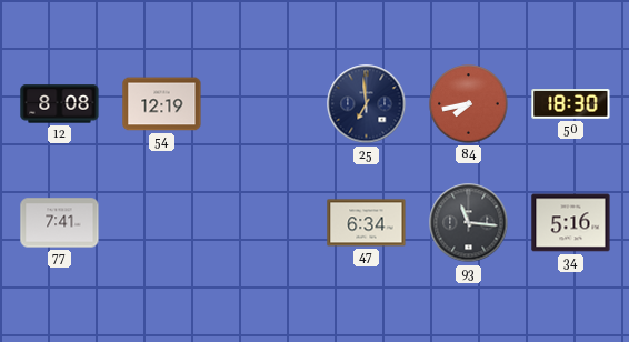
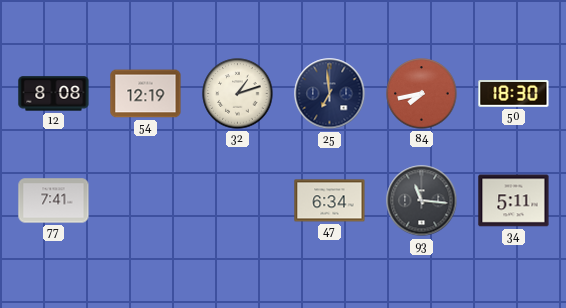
32: none -> 1:12
34: 5:16 -> 5:11
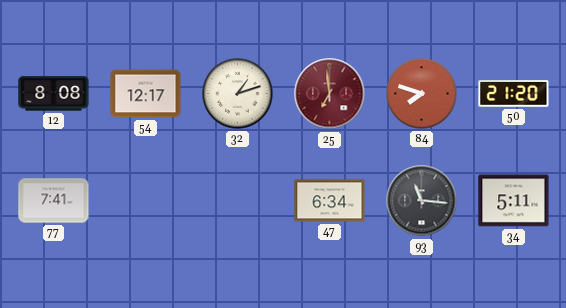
54: 12:19 -> 12:17
25 dial: navy -> burgundy
84: 7:43 -> 7:48
50: 18:30 -> 21:20
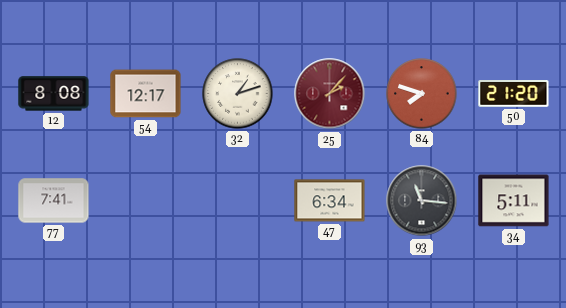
25: 6:59 -> 2:07
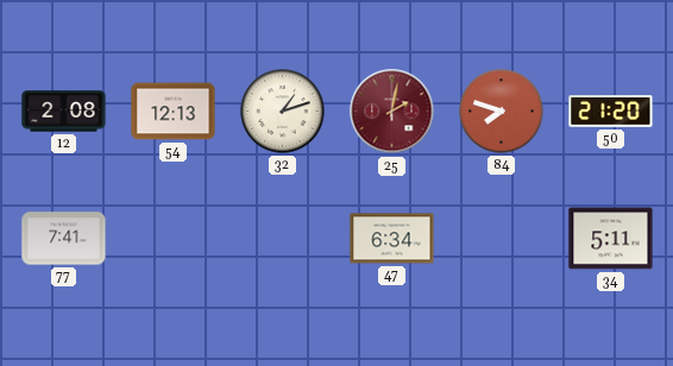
12: 8:08 -> 2:08
54: 12:17 -> 12:13
25: 2:07 -> 2:02
93: 11:16 -> none
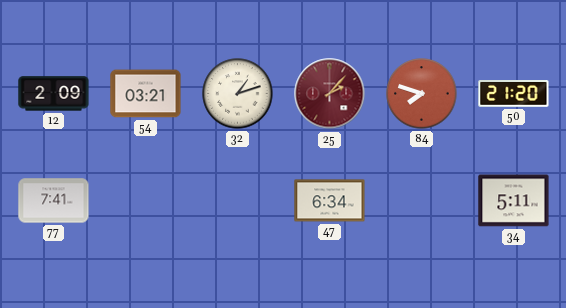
12: 2:08 -> 2:09
54: 12:13 -> 03:21
25: 2:02 -> 2:07
